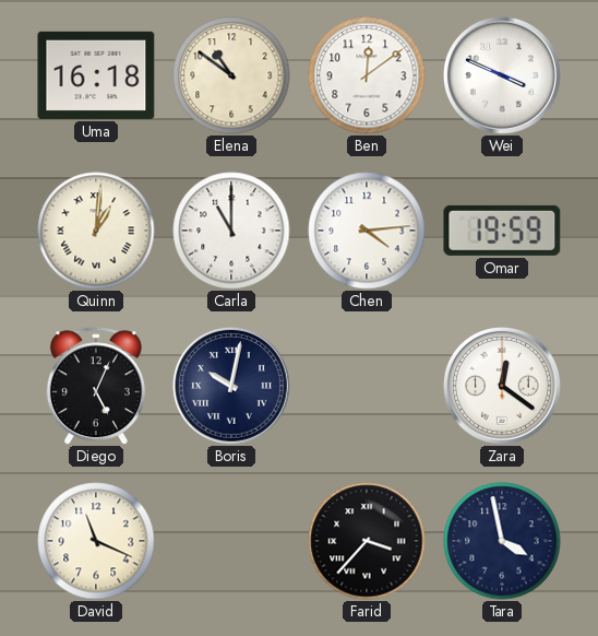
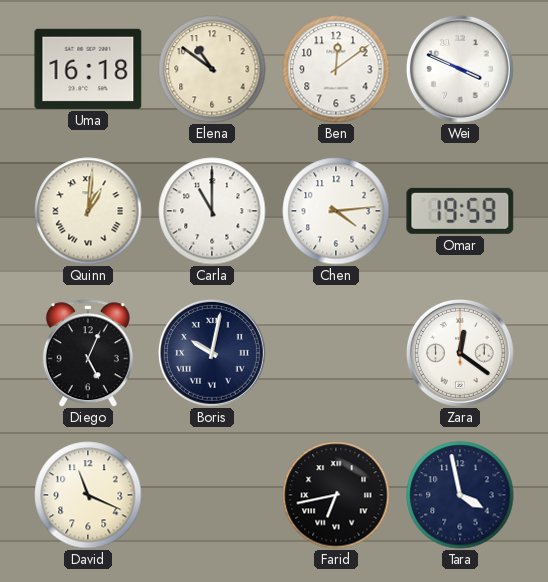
Farid: 3:37 -> 6:43
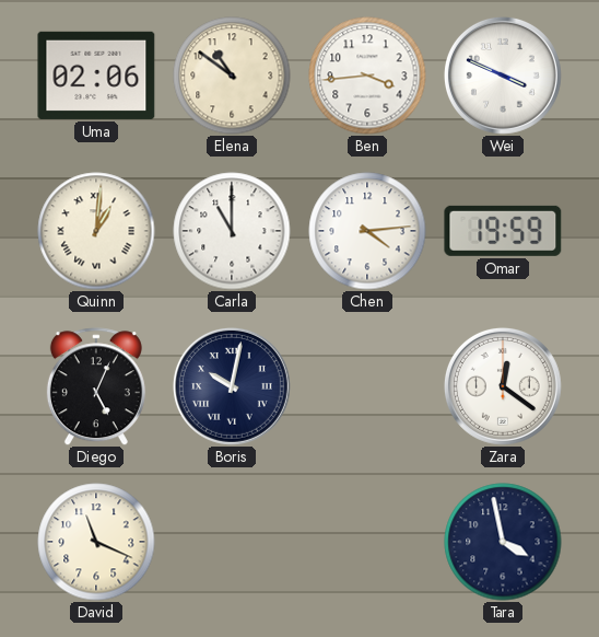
Uma: 16:18 -> 02:06
Ben: 12:09 -> 3:44
Farid: 6:43 -> none
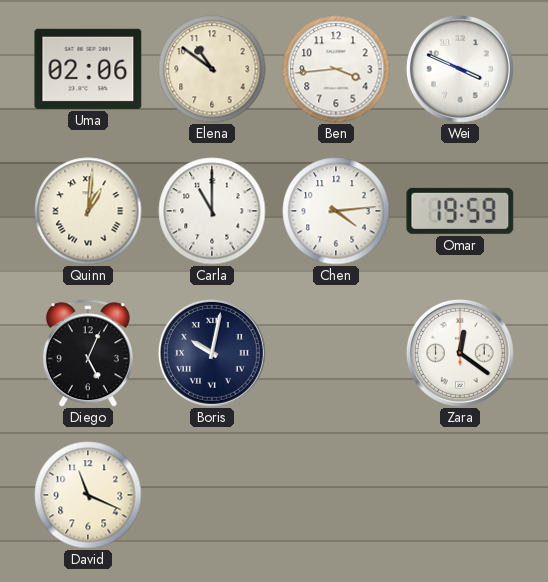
Tara: 3:58 -> none
